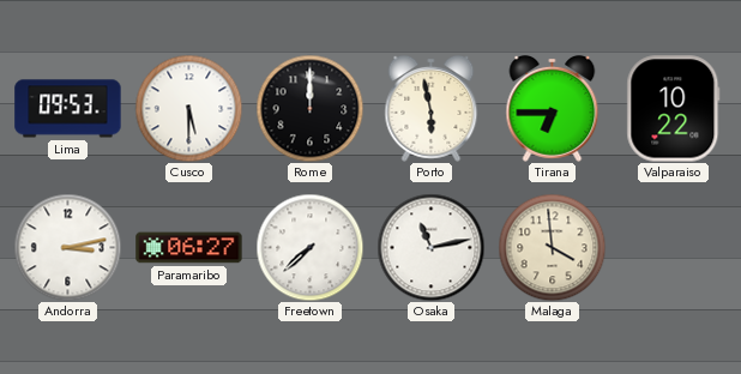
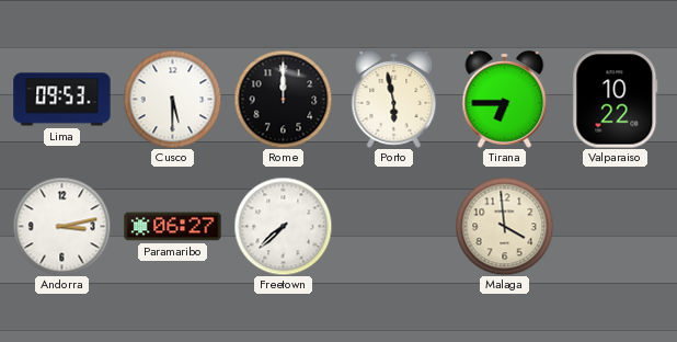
Osaka: 11:13 -> none
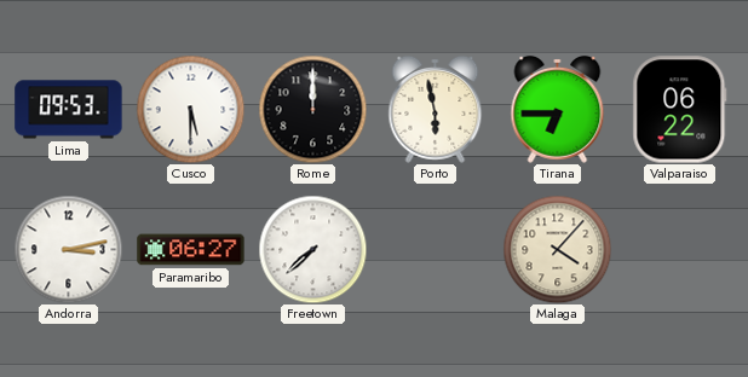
Valparaiso: 10:22 -> 06:22
Malaga: 3:59 -> 4:07
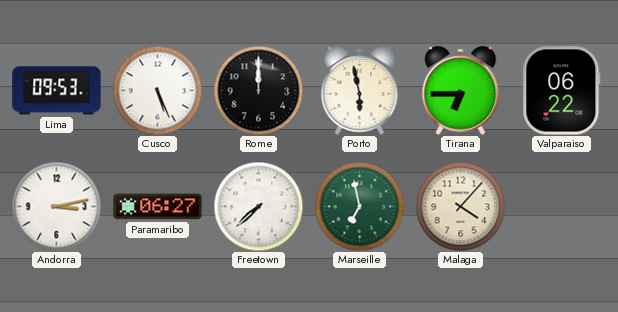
Cusco: 5:30 -> 5:26
Marseille: none -> 6:58
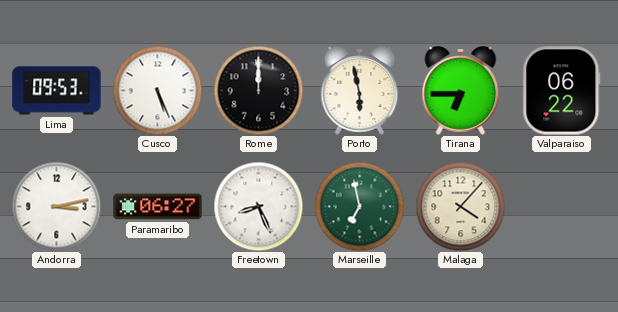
Freetown: 7:38 -> 8:26
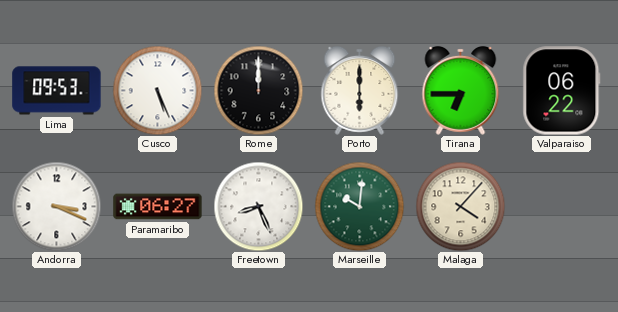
Porto: 5:58 -> 6:00
Andorra: 3:13 -> 3:19
Marseille: 6:58 -> 10:01
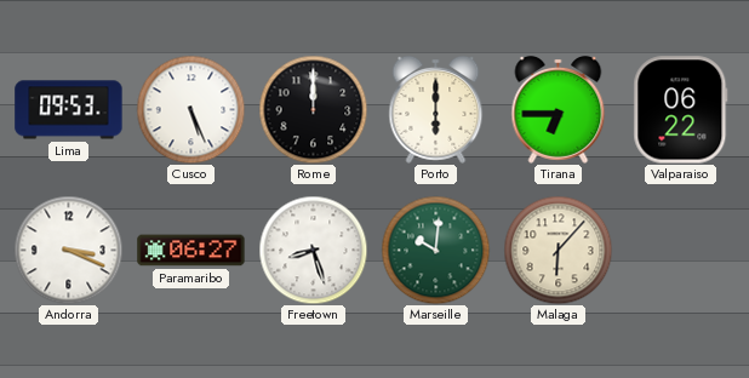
Freetown: 8:26 -> 8:27
Malaga: 4:07 -> 6:07
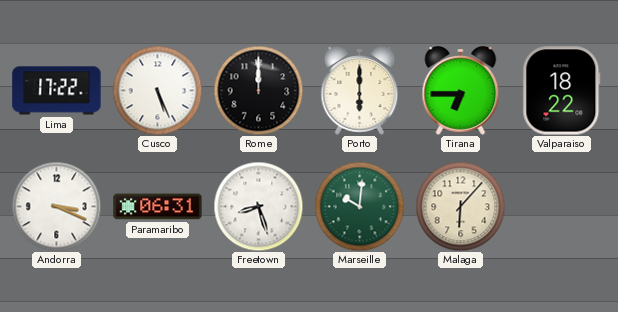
Lima: 09:53 -> 17:22
Valparaiso: 06:22 -> 18:22
Paramaribo: 06:27 -> 06:31
